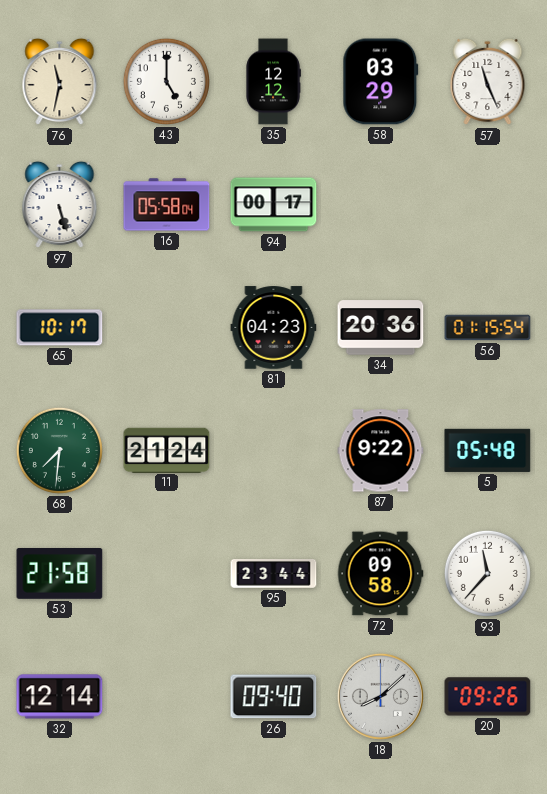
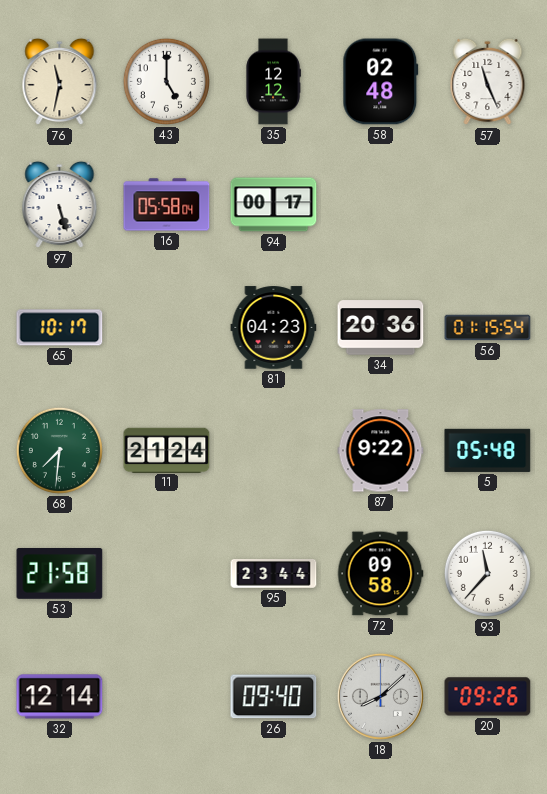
58: 03:29 -> 02:48
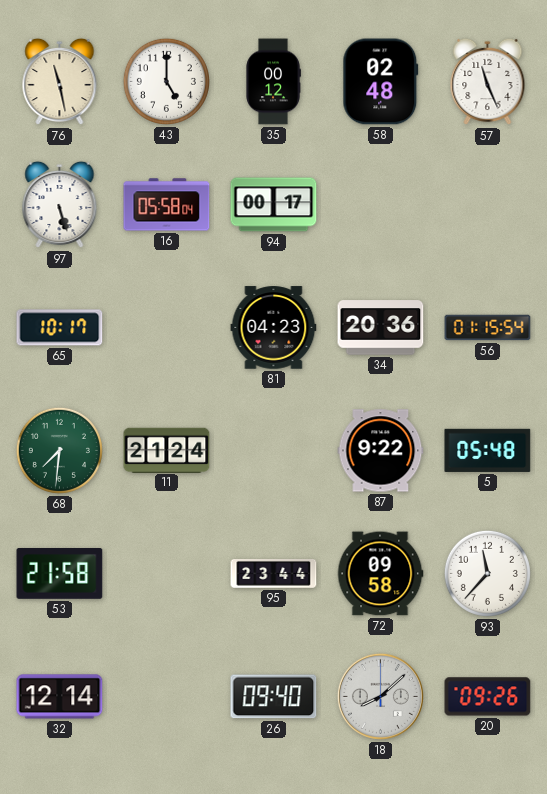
76: 11:32 -> 11:28
35: 12:12 -> 00:12
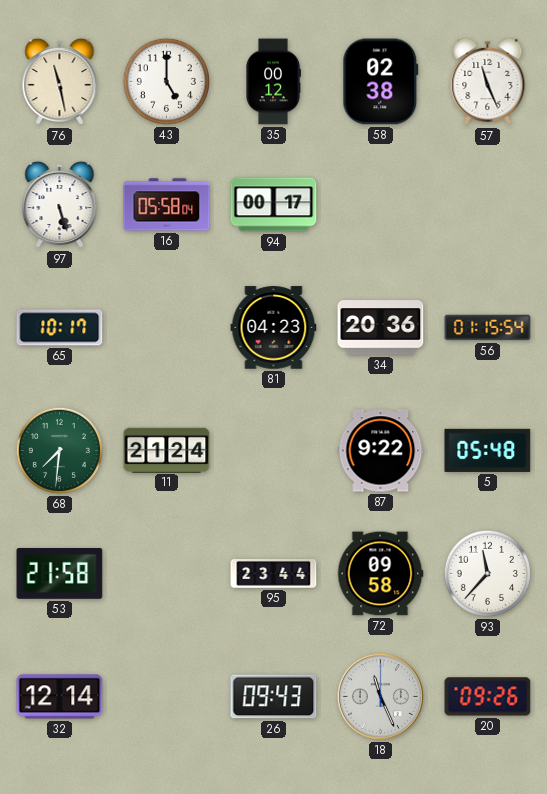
58: 02:48 -> 02:38
26: 09:40 -> 09:43
18: 8:08 -> 11:26
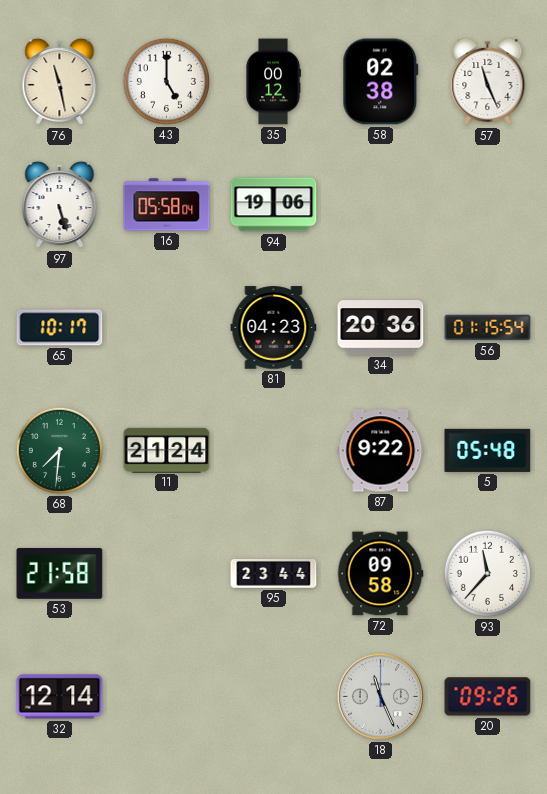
94: 00:17 -> 19:06
26: 09:43 -> none
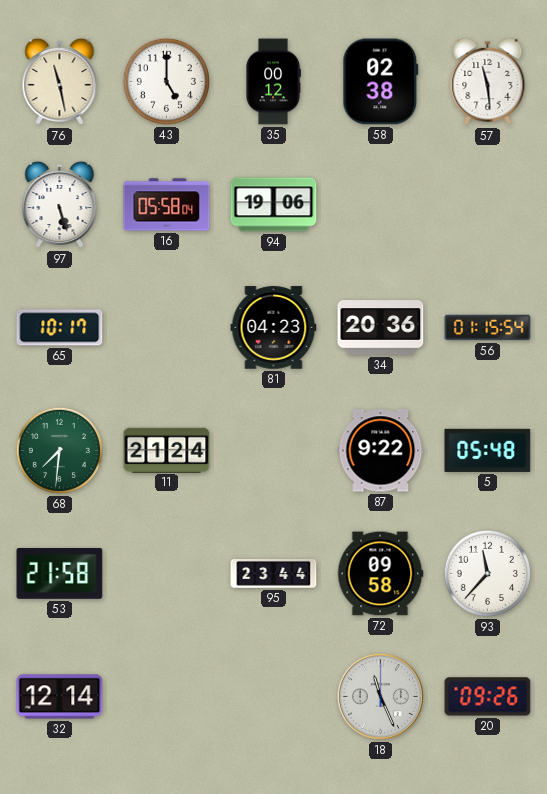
57: 11:26 -> 11:29
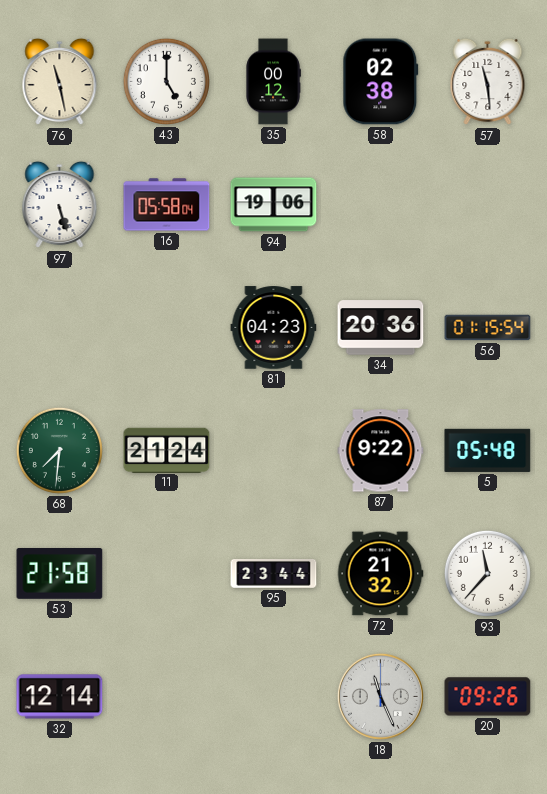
65: 10:17 -> none
72: 09:58 -> 21:32
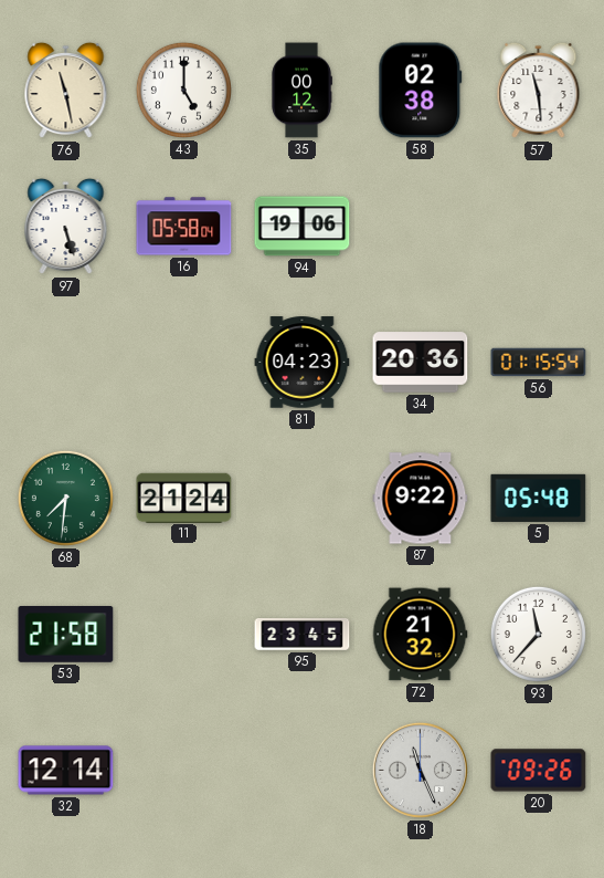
95: 23:44 -> 23:45
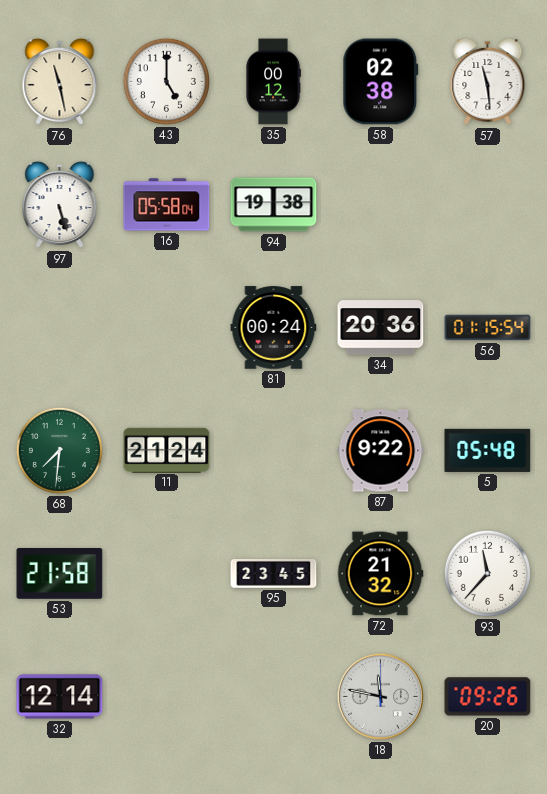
94: 19:06 -> 19:38
81: 04:23 -> 00:24
18: 11:26 -> 11:47
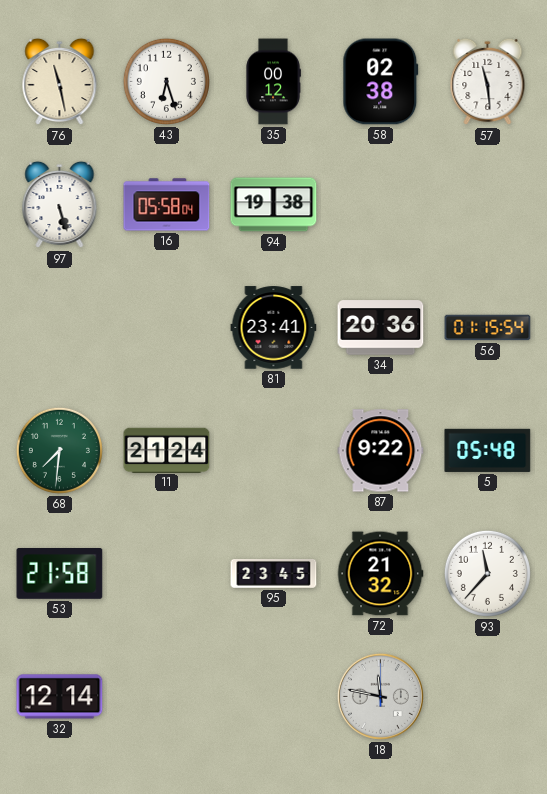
43: 5:00 -> 6:27
81: 00:24 -> 23:41
20: 09:26 -> none
